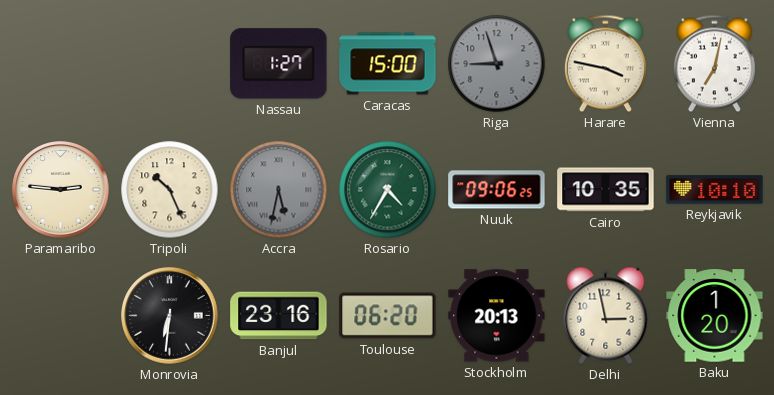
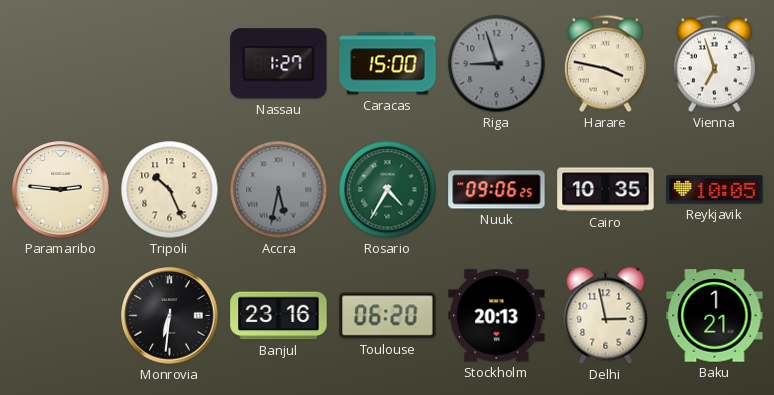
Vienna: 7:02 -> 6:57
Reykjavik: 10:10 -> 10:05
Baku: 1:20 -> 1:21
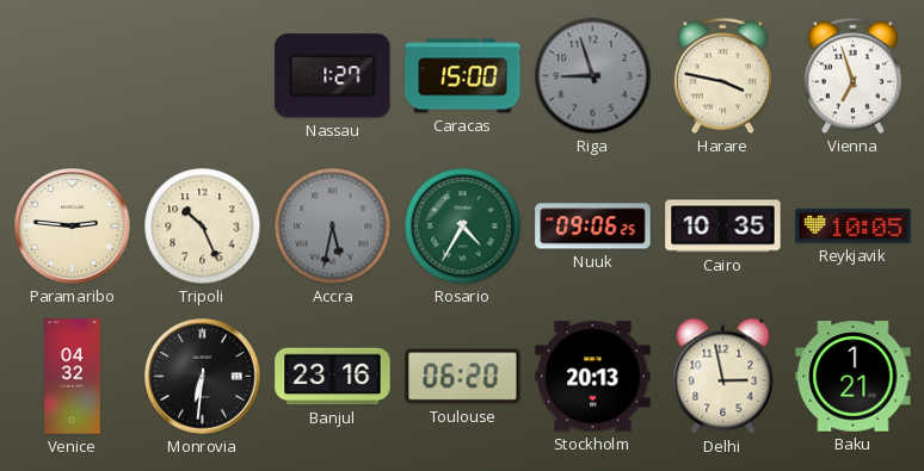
Venice: none -> 04:32
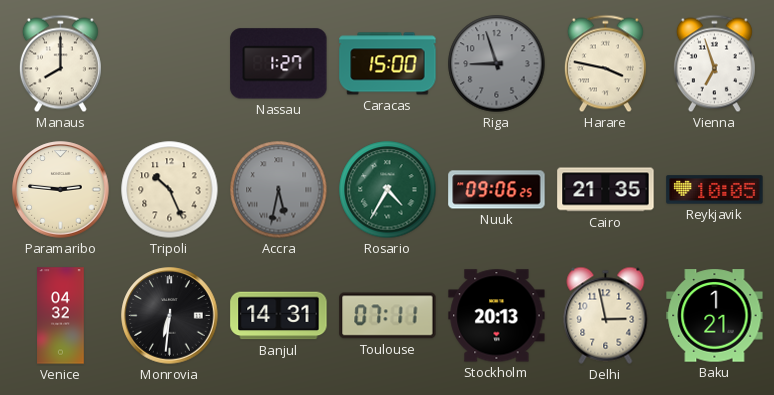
Manaus: none -> 8:00
Cairo: 10:35 -> 21:35
Banjul: 23:16 -> 14:31
Toulouse: 06:20 -> 07:11
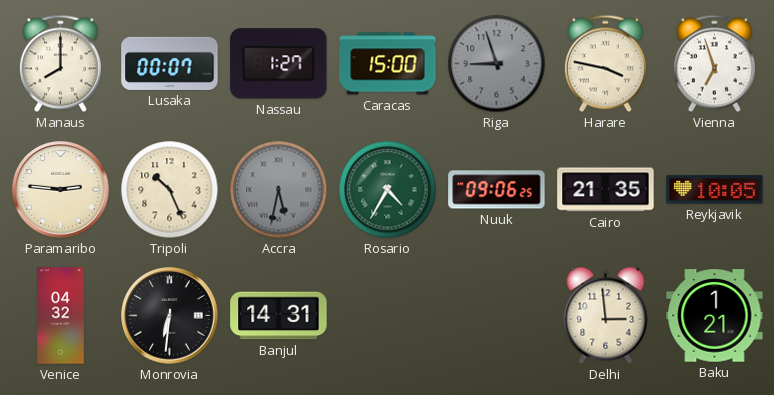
Lusaka: none -> 00:07
Toulouse: 07:11 -> none
Stockholm: 20:13 -> none
Delhi: 2:58 -> 2:59
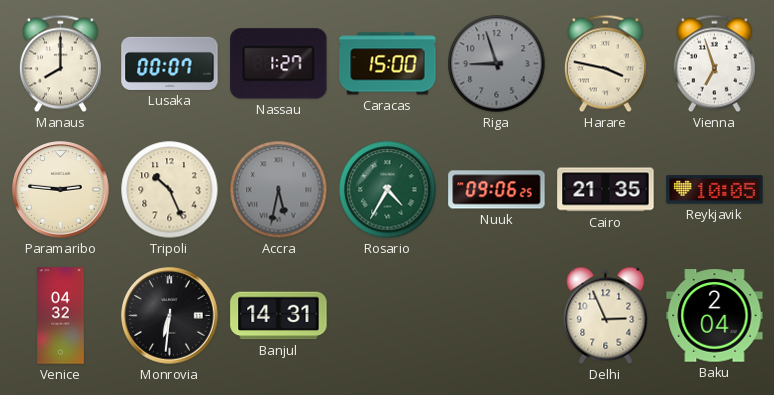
Delhi: 2:59 -> 2:56
Baku: 1:21 -> 2:04
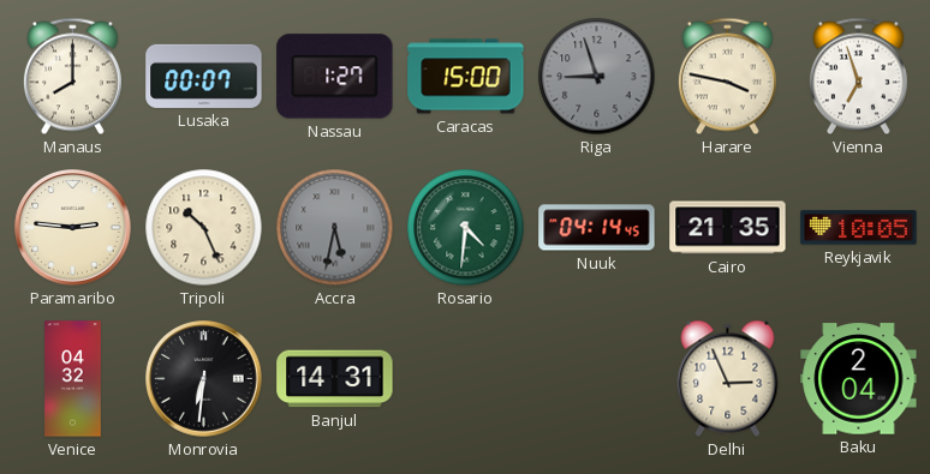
Rosario: 4:35 -> 4:31
Nuuk: 09:06 -> 04:14
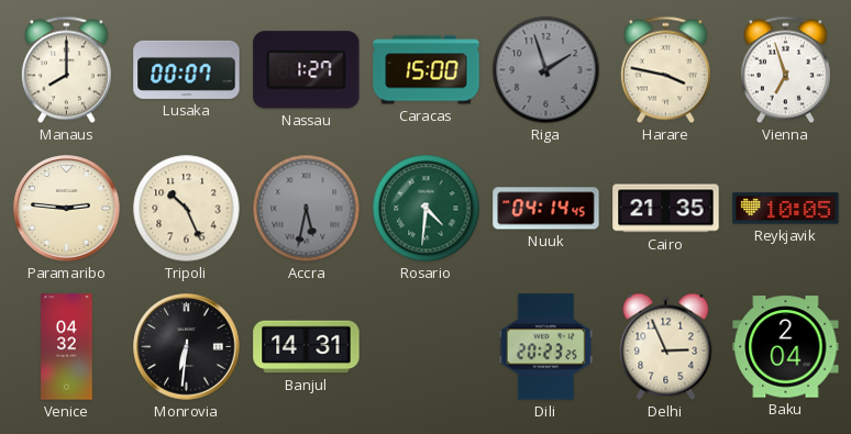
Riga: 8:57 -> 1:57
Dili: none -> 20:23
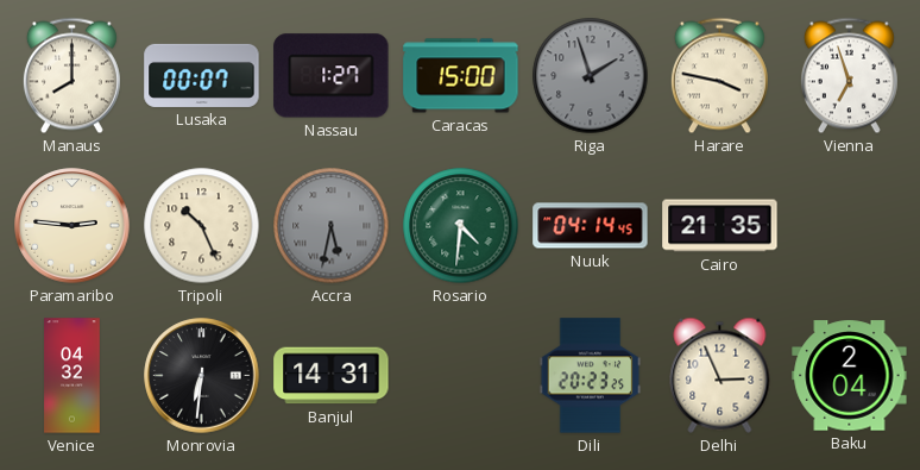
Reykjavik: 10:05 -> none
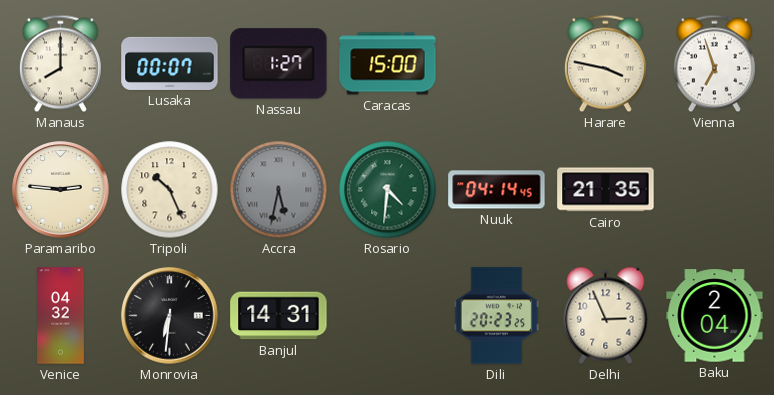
Riga: 1:57 -> none
